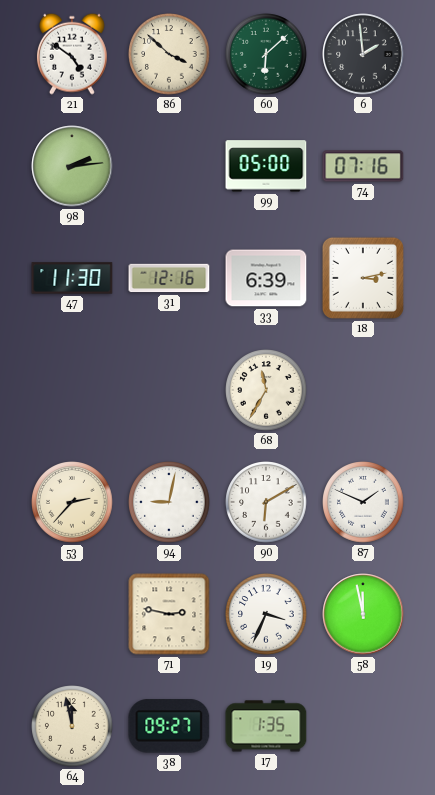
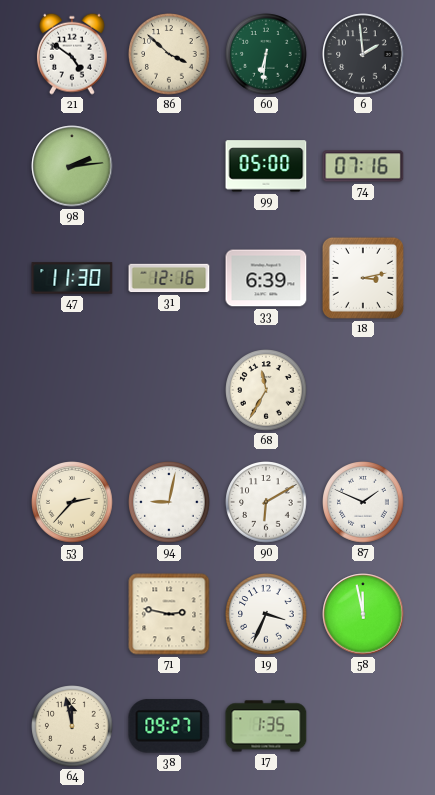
60: 6:08 -> 6:31
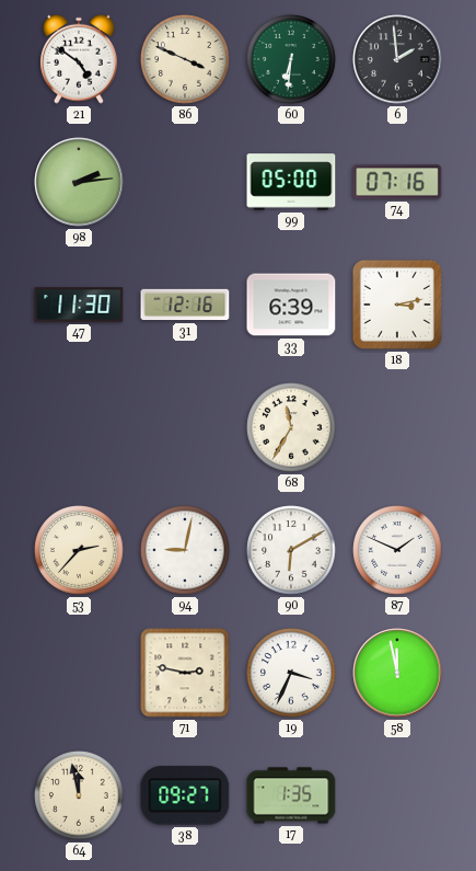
86: 3:52 -> 3:49
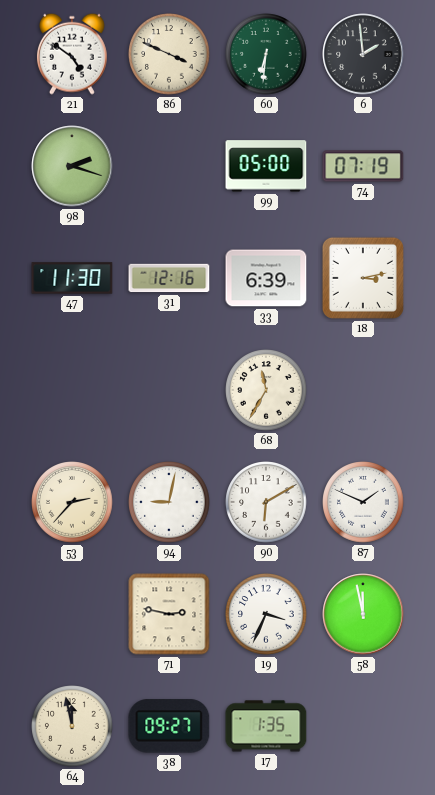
98: 2:14 -> 2:18
74: 07:16 -> 07:19
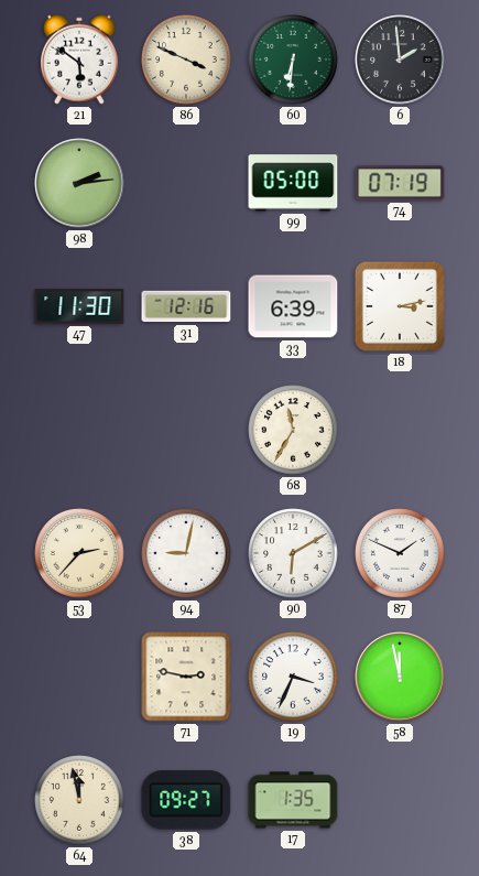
21: 4:51 -> 5:51
98: 2:18 -> 2:14
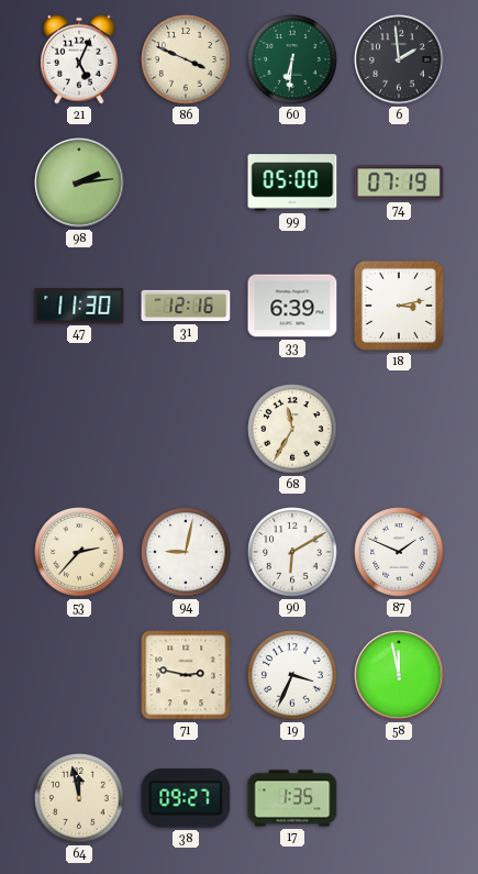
21: 5:51 -> 5:04
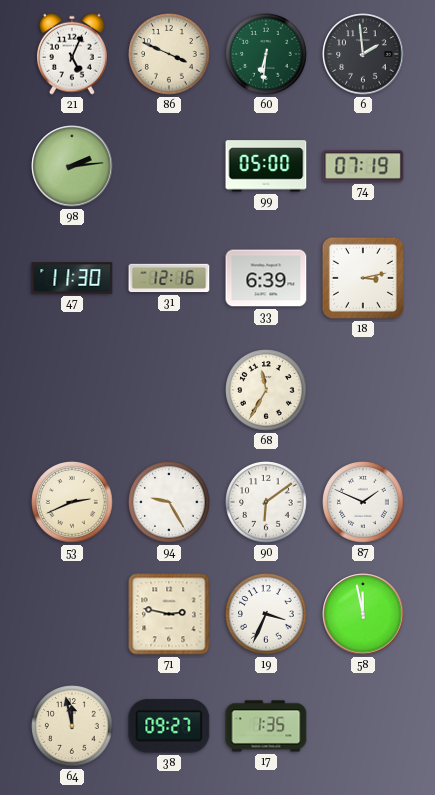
53: 2:37 -> 2:41
94: 9:02 -> 9:25
90: 6:10 -> 6:09
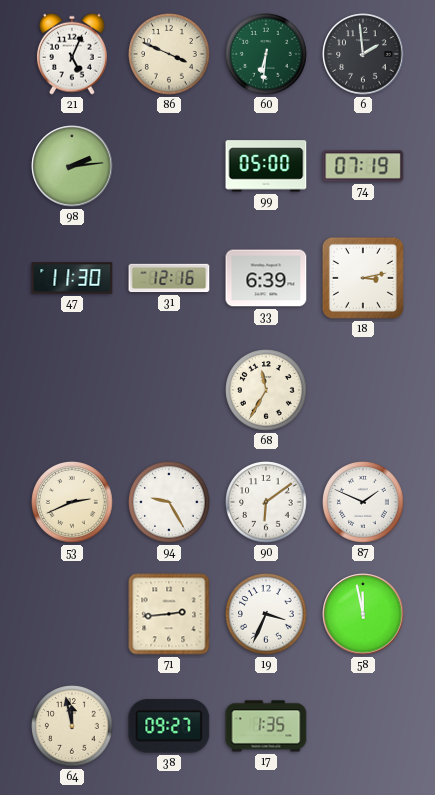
71: 2:47 -> 2:44
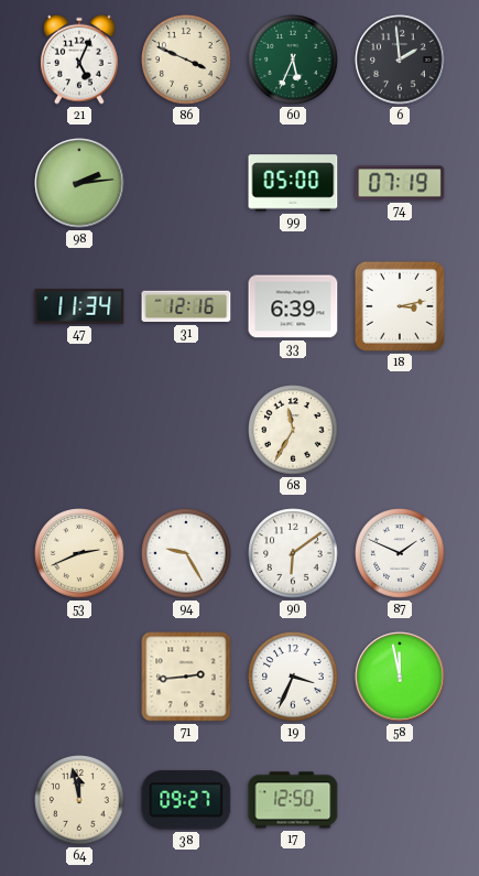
60: 6:31 -> 5:34
47: 11:30 -> 11:34
17: 1:35 -> 12:50
